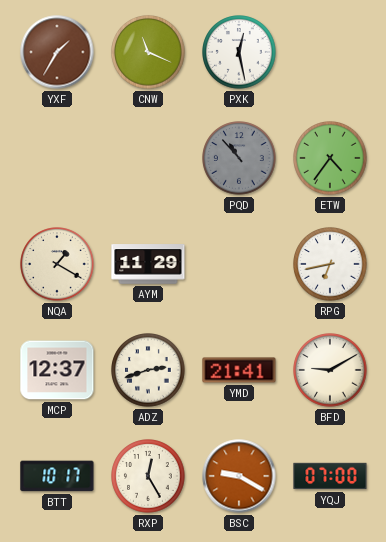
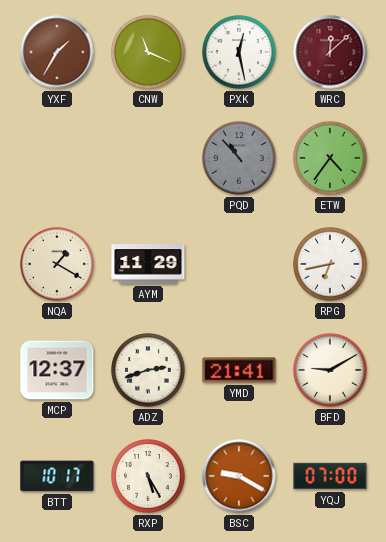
WRC: none -> 12:08
RXP: 12:25 -> 5:25
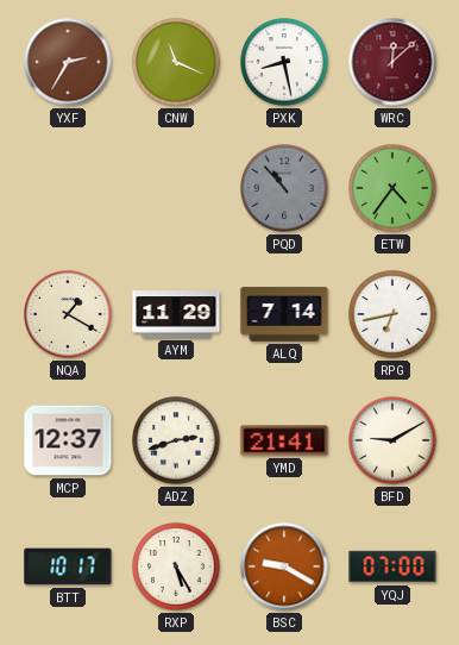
YXF: 1:35 -> 2:35
PXK: 12:28 -> 8:28
ALQ: none -> 7:14
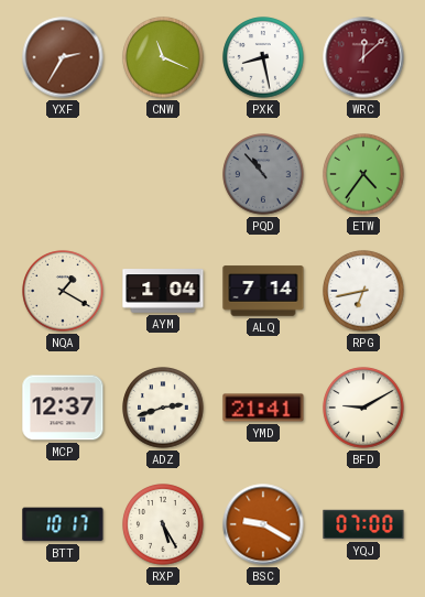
AYM: 11:29 -> 1:04
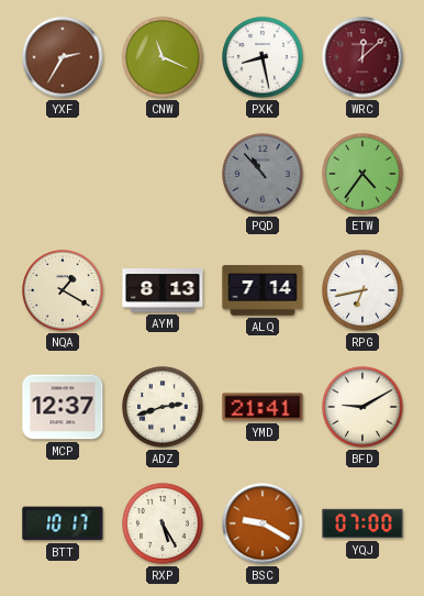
AYM: 1:04 -> 8:13
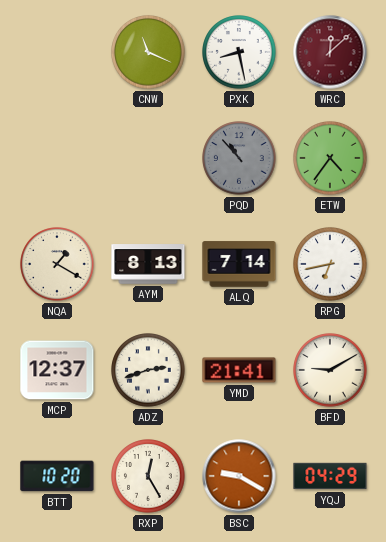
YXF: 2:35 -> none
BTT: 10:17 -> 10:20
RXP: 5:25 -> 12:25
YQJ: 07:00 -> 04:29
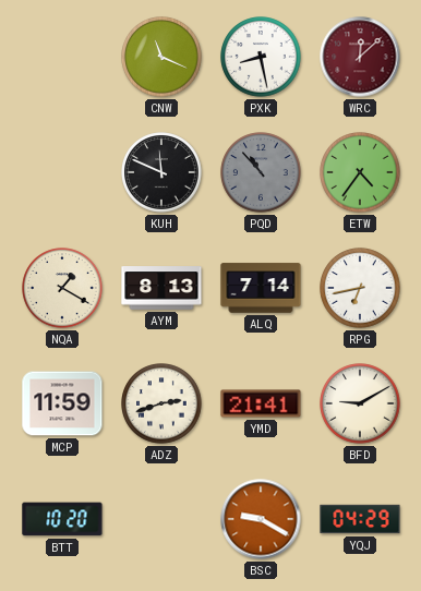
KUH: none -> 11:49
MCP: 12:37 -> 11:59
RXP: 12:25 -> none
